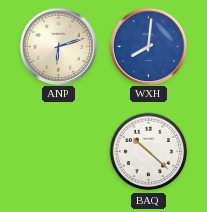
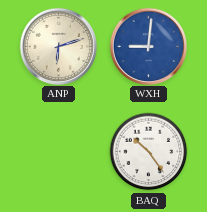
WXH: 8:01 -> 9:01
BAQ: 10:22 -> 10:24
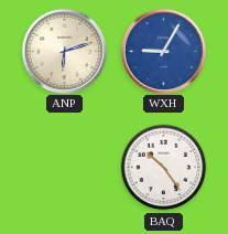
WXH: 9:01 -> 9:05
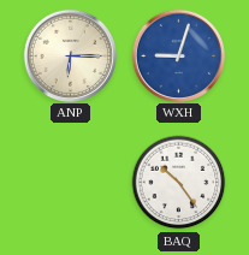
ANP: 6:12 -> 6:15
WXH: 9:05 -> 9:03
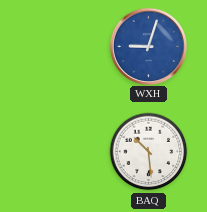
ANP: 6:15 -> none
BAQ: 10:24 -> 10:29
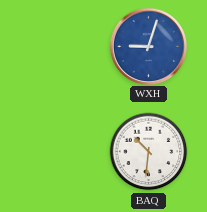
BAQ: 10:29 -> 10:31
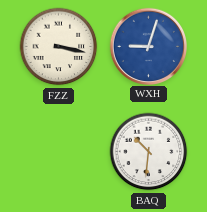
FZZ: none -> 3:17
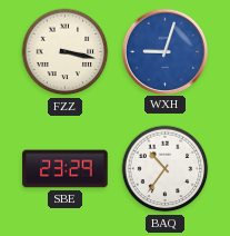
SBE: none -> 23:29
BAQ: 10:31 -> 10:36
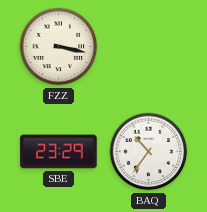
WXH: 9:03 -> none
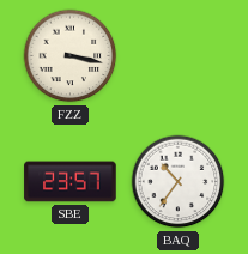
SBE: 23:29 -> 23:57
